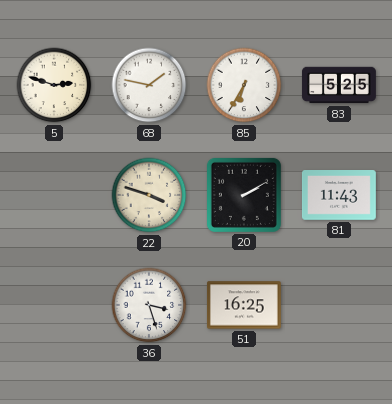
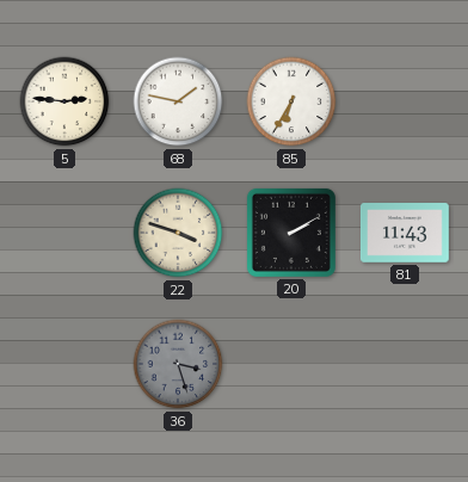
5: 2:48 -> 2:46
83: 5:25 -> none
36 dial: white -> grey
51: 16:25 -> none
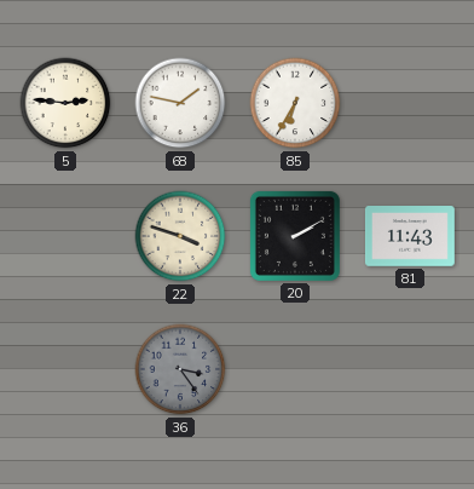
36: 3:27 -> 3:24
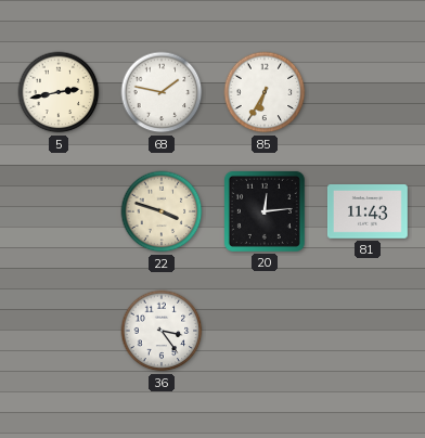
5: 2:46 -> 2:43
20: 2:10 -> 12:14
36 dial: grey -> white
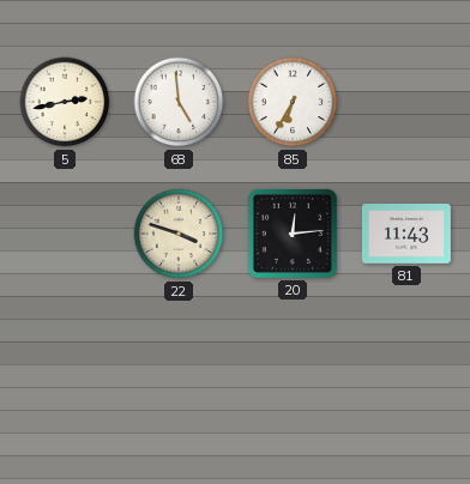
68: 1:47 -> 4:59
36: 3:24 -> none
